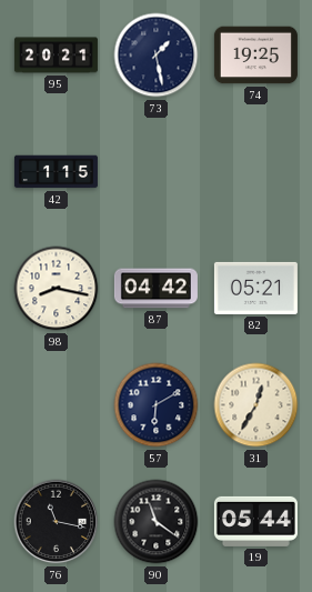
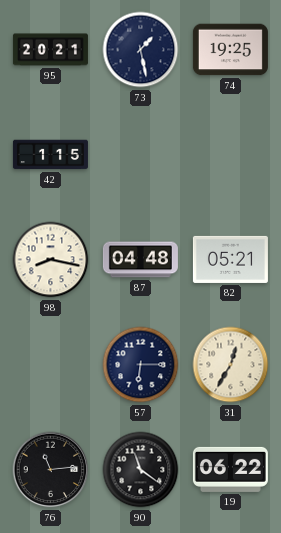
87: 04:42 -> 04:48
57: 6:10 -> 6:15
76: 11:17 -> 11:14
19: 05:44 -> 06:22
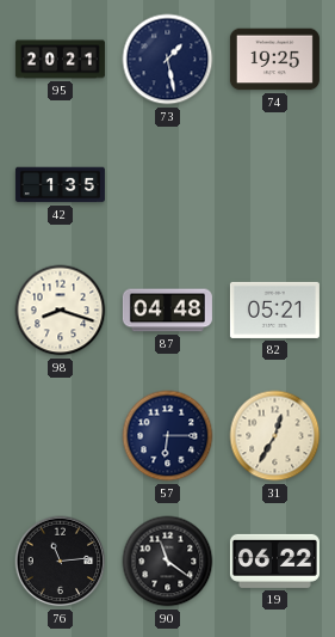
42: 1:15 -> 1:35
98: 8:17 -> 8:18
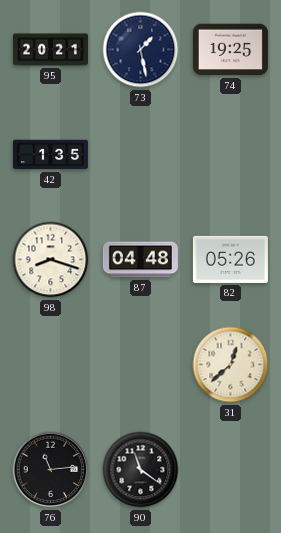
82: 05:21 -> 05:26
57: 6:15 -> none
31: 12:35 -> 12:38
19: 06:22 -> none
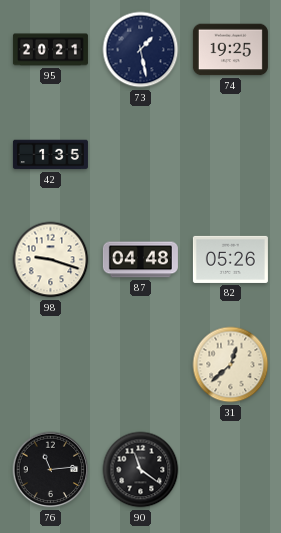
98: 8:18 -> 9:18
